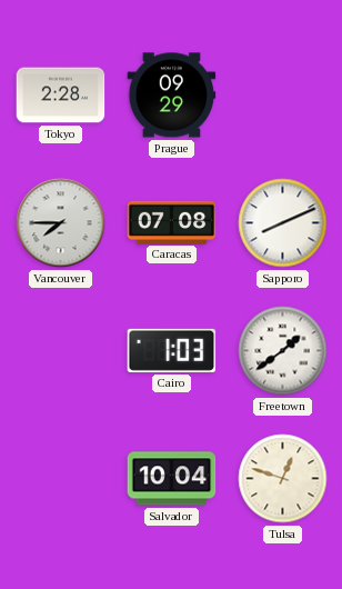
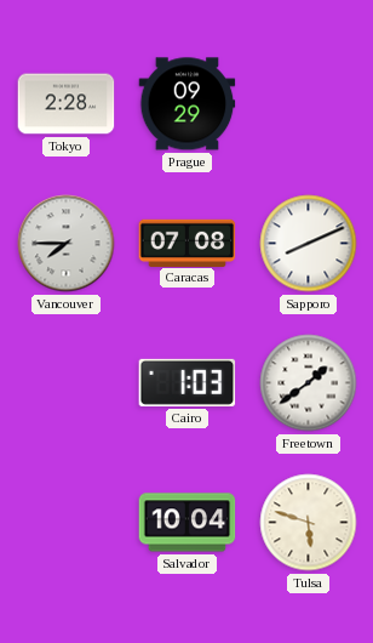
Tulsa: 12:48 -> 5:48
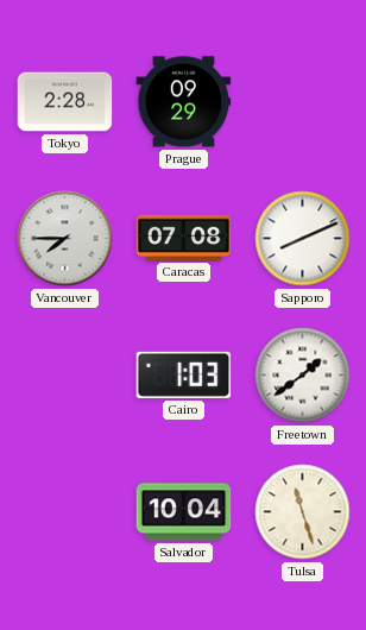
Tulsa: 5:48 -> 11:27
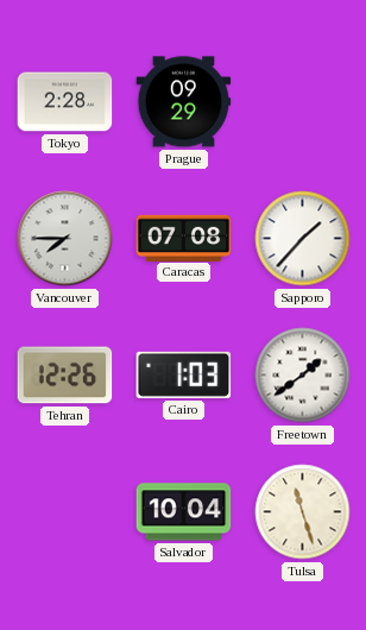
Sapporo: 8:11 -> 1:37
Tehran: none -> 12:26
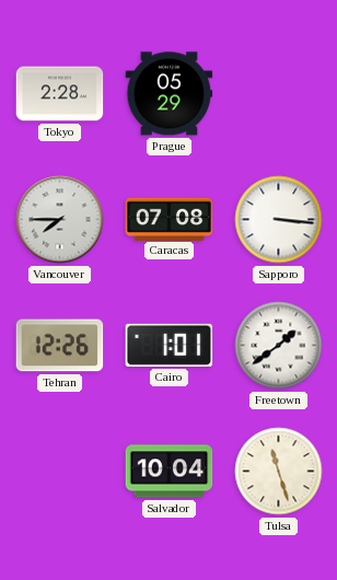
Prague: 09:29 -> 05:29
Sapporo: 1:37 -> 3:16
Cairo: 1:03 -> 1:01
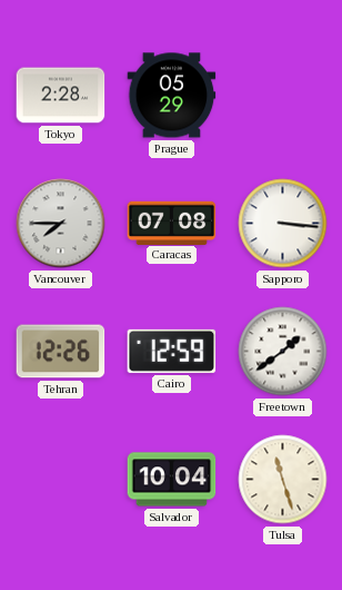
Cairo: 1:01 -> 12:59
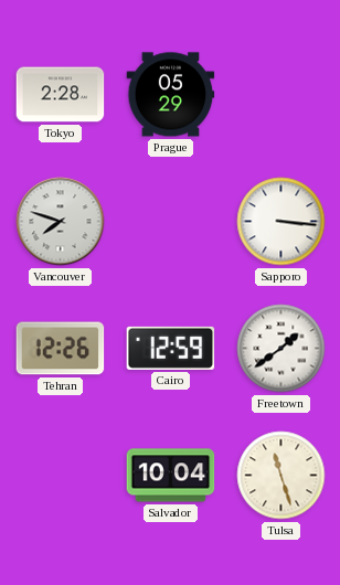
Vancouver: 7:45 -> 7:48
Caracas: 07:08 -> none
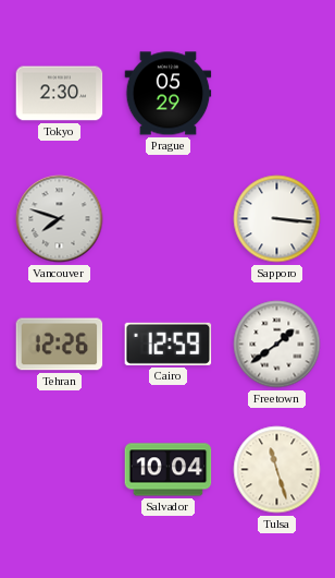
Tokyo: 2:28 -> 2:30
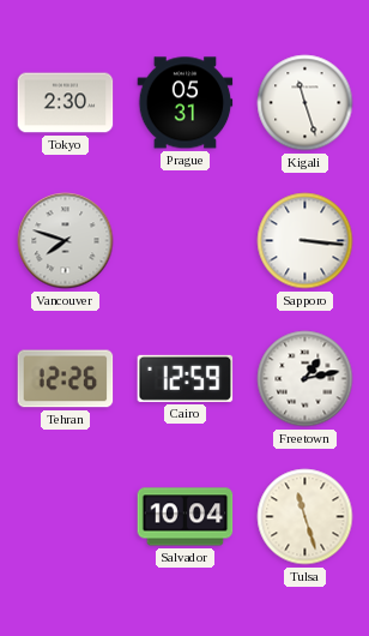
Prague: 05:29 -> 05:31
Kigali: none -> 11:27
Freetown: 1:39 -> 1:13
